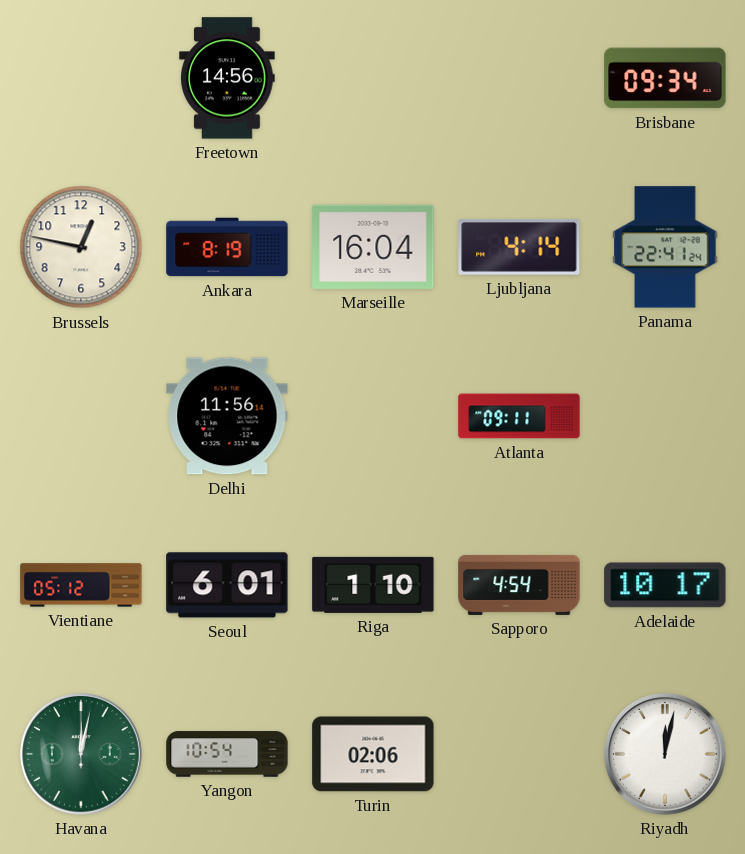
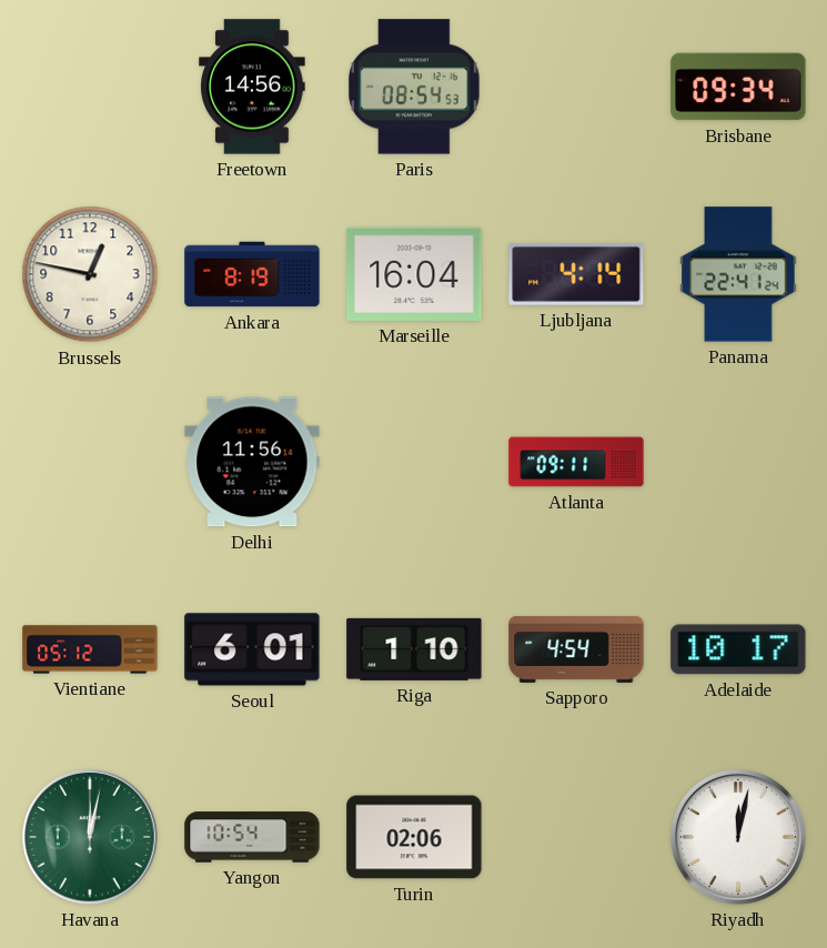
Paris: none -> 08:54
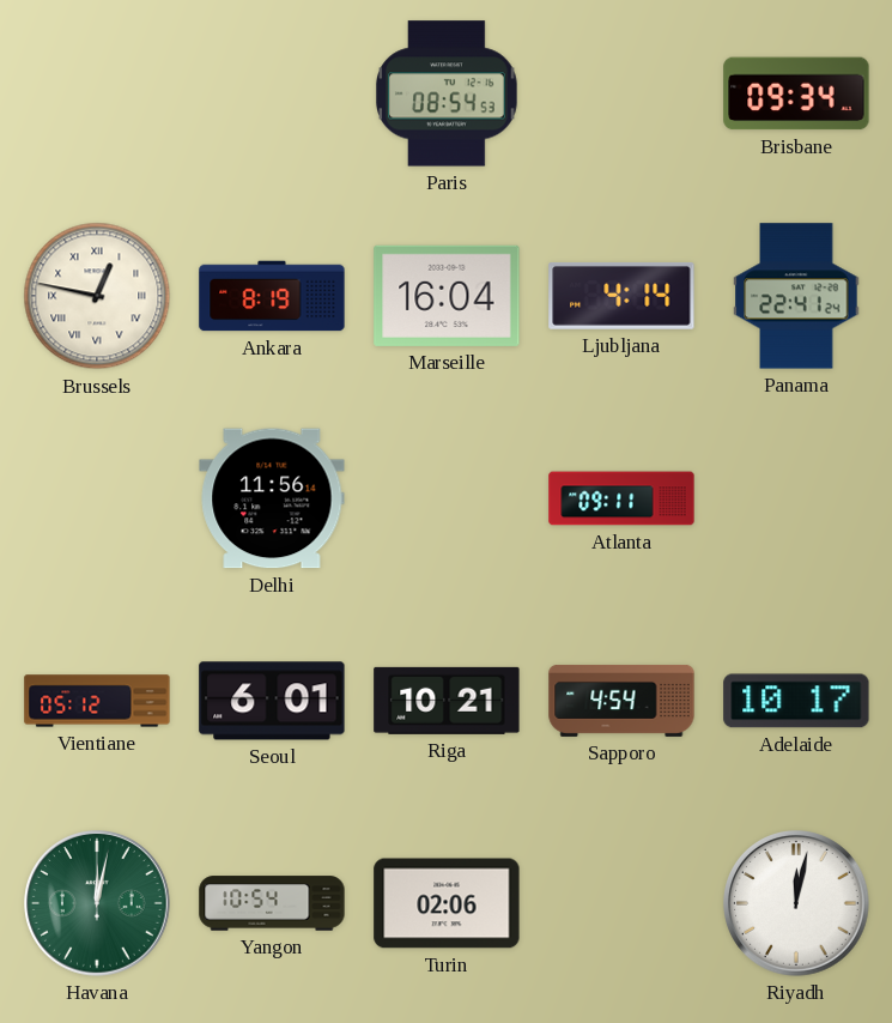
Freetown: 14:56 -> none
Brussels numerals: Arabic -> Roman
Riga: 1:10 -> 10:21
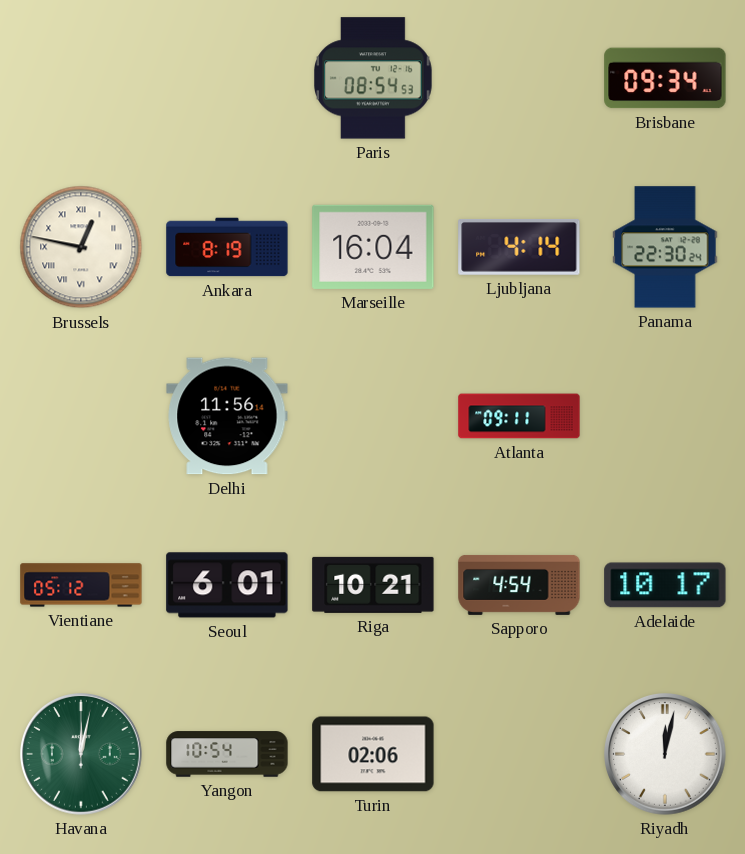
Panama: 22:41 -> 22:30
